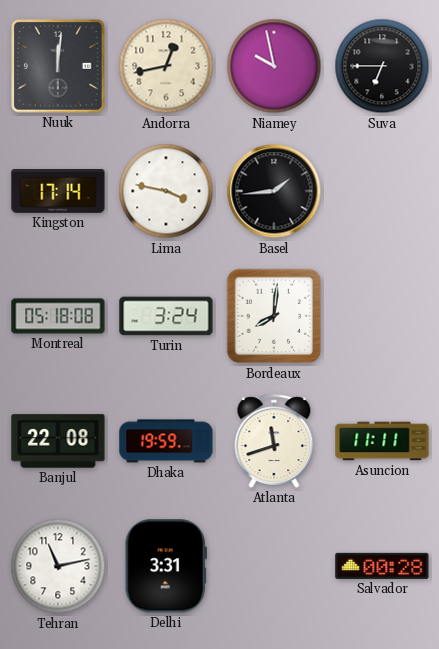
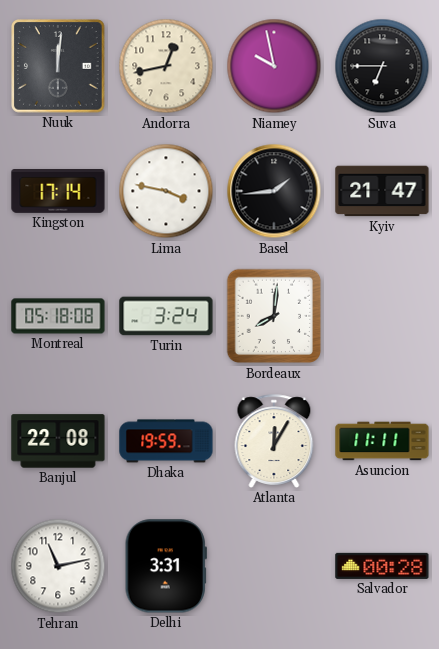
Kyiv: none -> 21:47
Atlanta: 11:42 -> 12:05
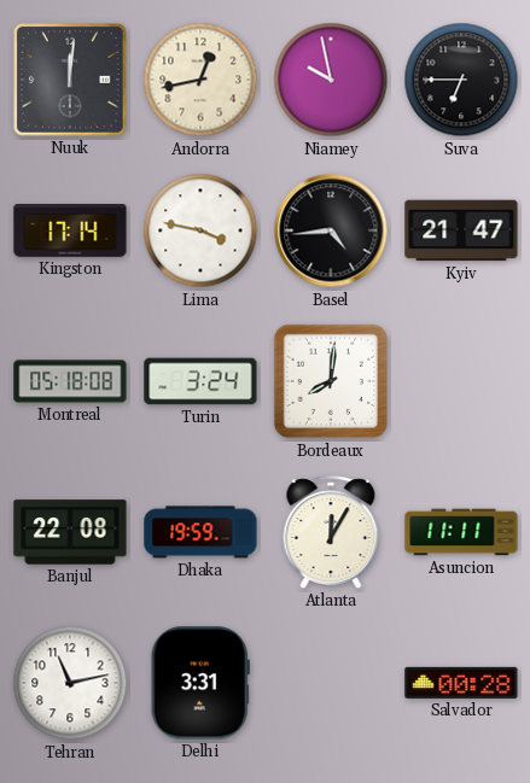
Basel: 1:44 -> 4:44
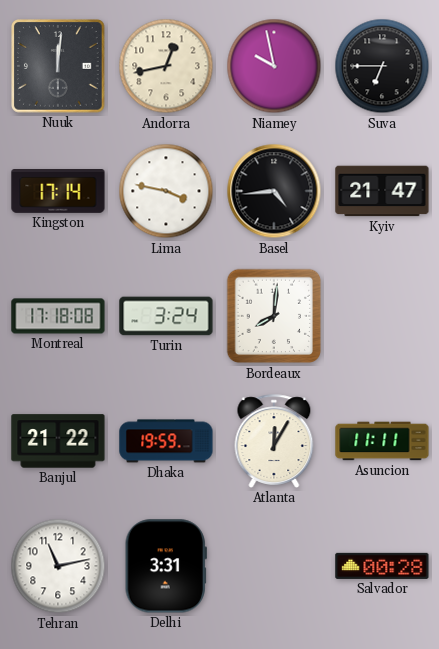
Montreal: 05:18 -> 17:18
Banjul: 22:08 -> 21:22
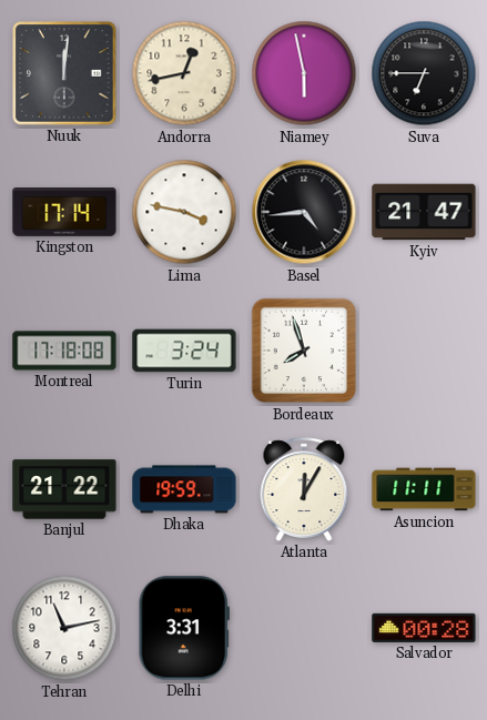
Niamey: 9:58 -> 5:58
Bordeaux: 8:01 -> 7:57
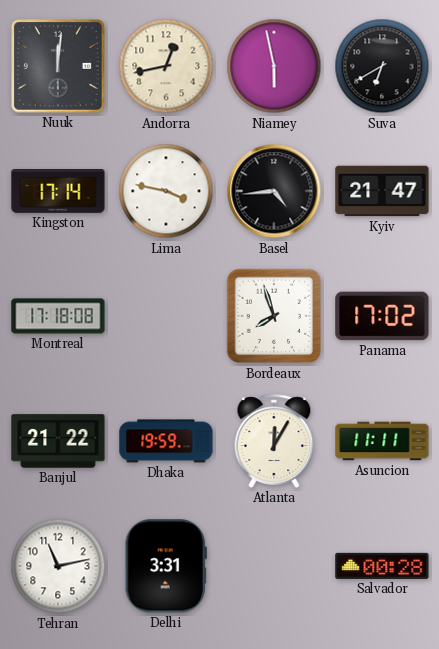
Suva: 6:45 -> 6:40
Turin: 3:24 -> none
Panama: none -> 17:02
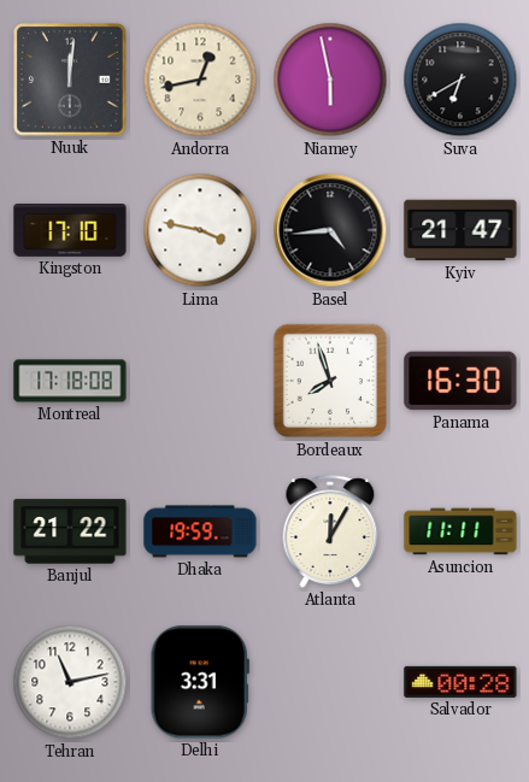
Kingston: 17:14 -> 17:10
Panama: 17:02 -> 16:30
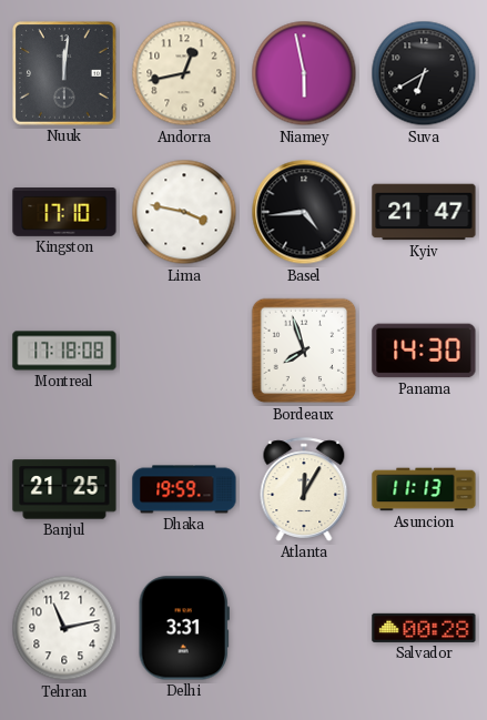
Panama: 16:30 -> 14:30
Banjul: 21:22 -> 21:25
Asuncion: 11:11 -> 11:13
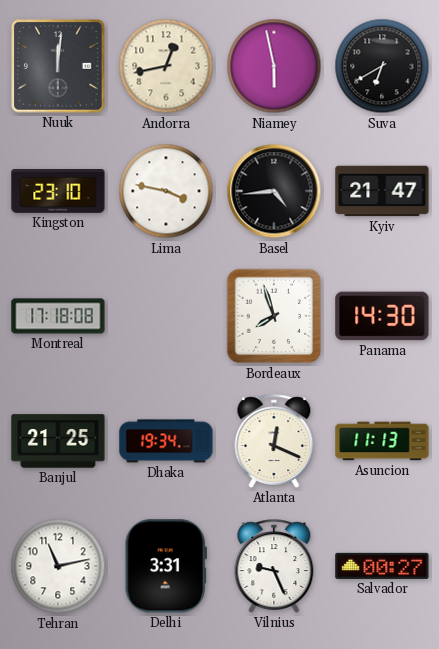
Kingston: 17:10 -> 23:10
Dhaka: 19:59 -> 19:34
Atlanta: 12:05 -> 12:19
Vilnius: none -> 9:26
Salvador: 00:28 -> 00:27
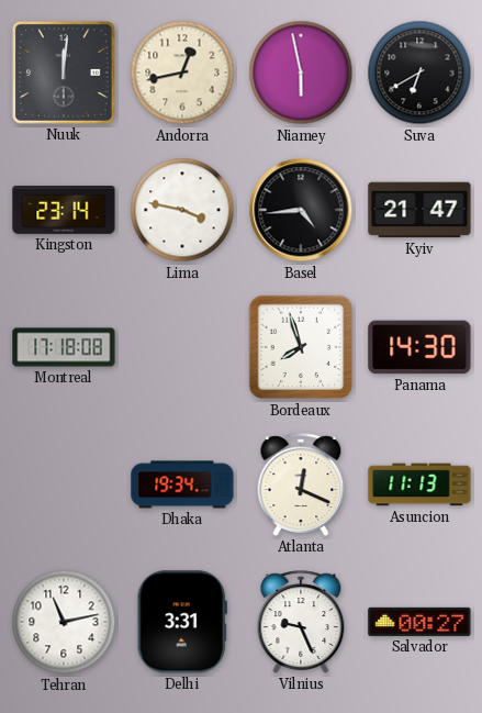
Kingston: 23:10 -> 23:14
Banjul: 21:25 -> none
